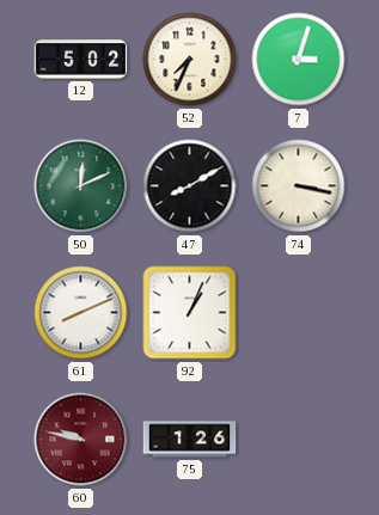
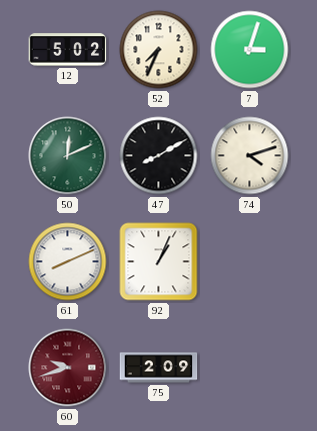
74: 3:17 -> 4:12
60: 9:47 -> 9:42
75: 1:26 -> 2:09
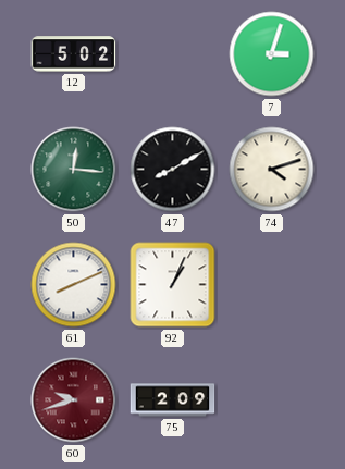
52: 7:34 -> none
50: 12:11 -> 12:16
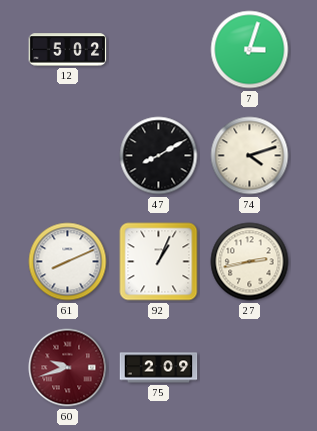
50: 12:16 -> none
27: none -> 2:43
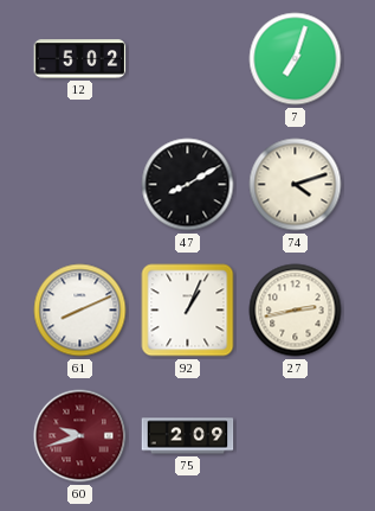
7: 3:03 -> 7:03
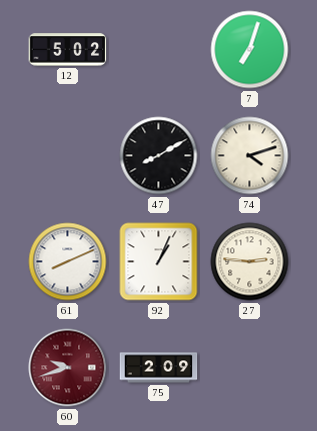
27: 2:43 -> 2:46
